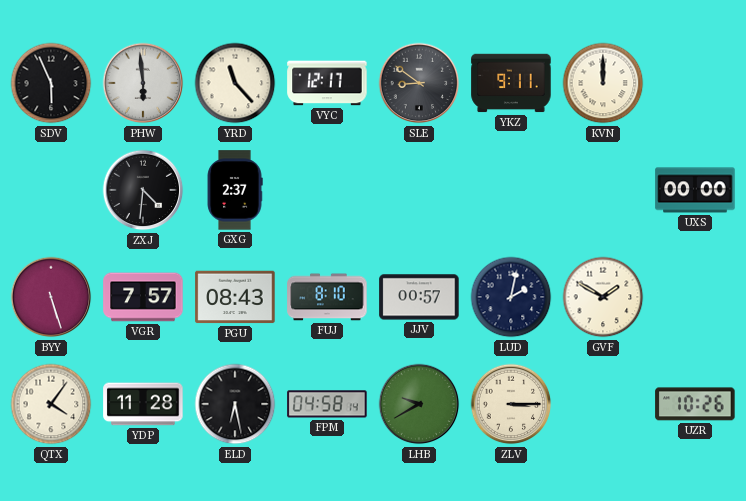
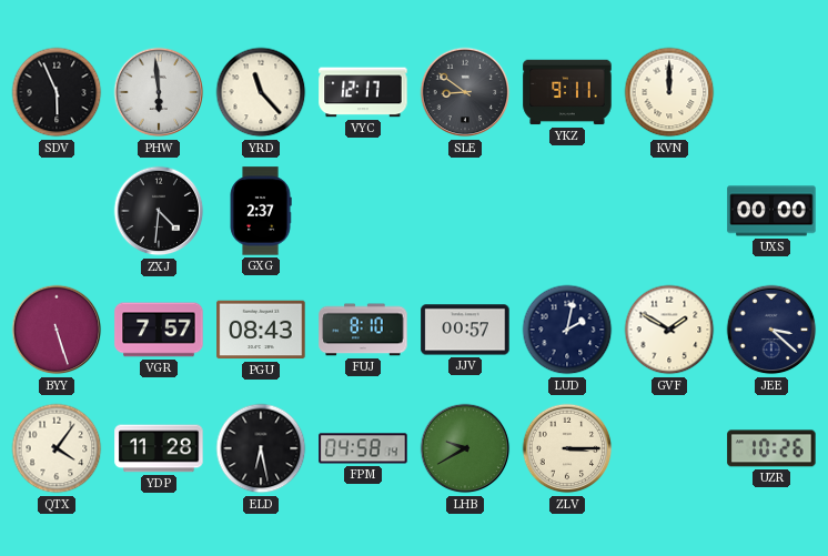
JEE: none -> 3:22
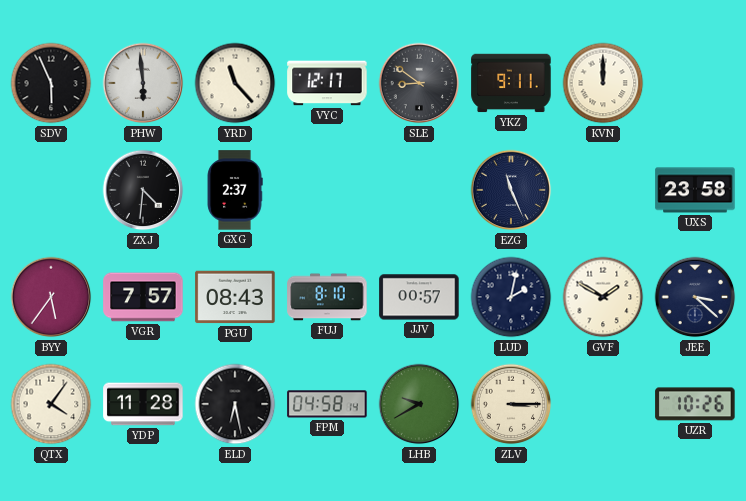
EZG: none -> 11:26
UXS: 00:00 -> 23:58
BYY: 5:27 -> 5:36
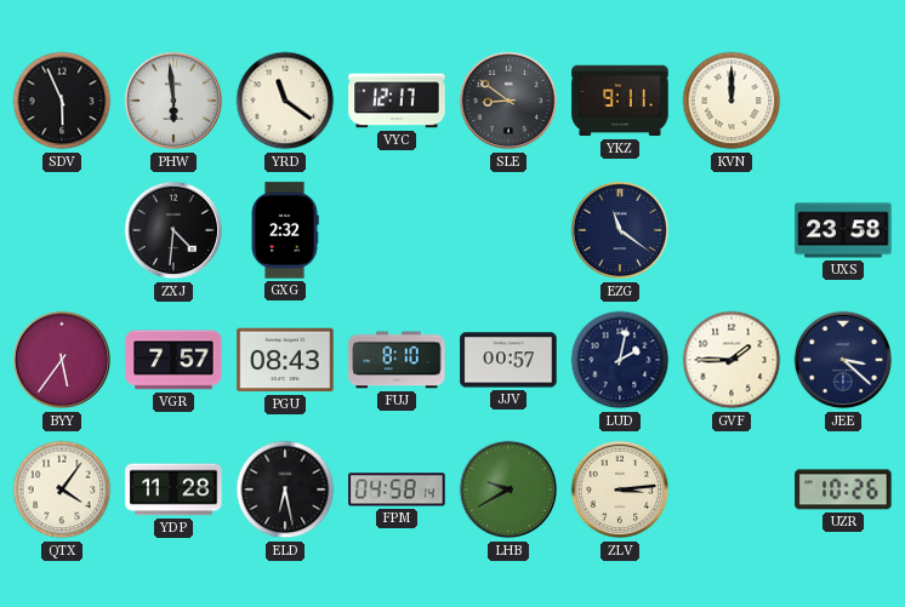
YRD: 11:23 -> 11:21
GXG: 2:37 -> 2:32
EZG: 11:26 -> 11:21
GVF: 1:50 -> 1:45
ZLV: 3:15 -> 3:14
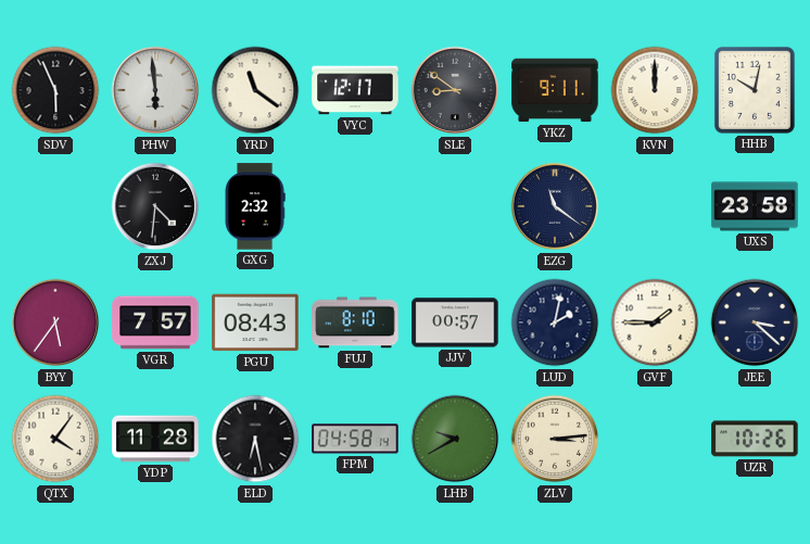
HHB: none -> 10:02
